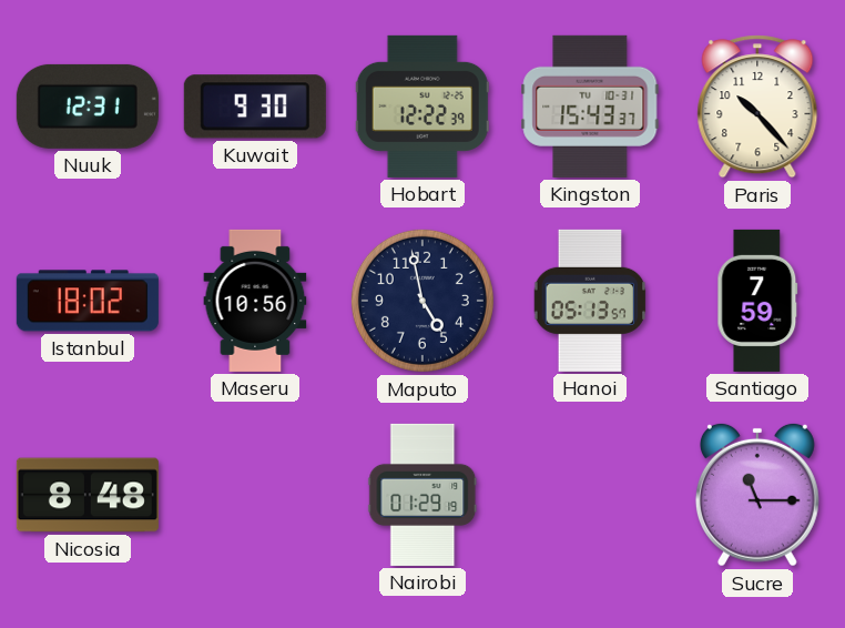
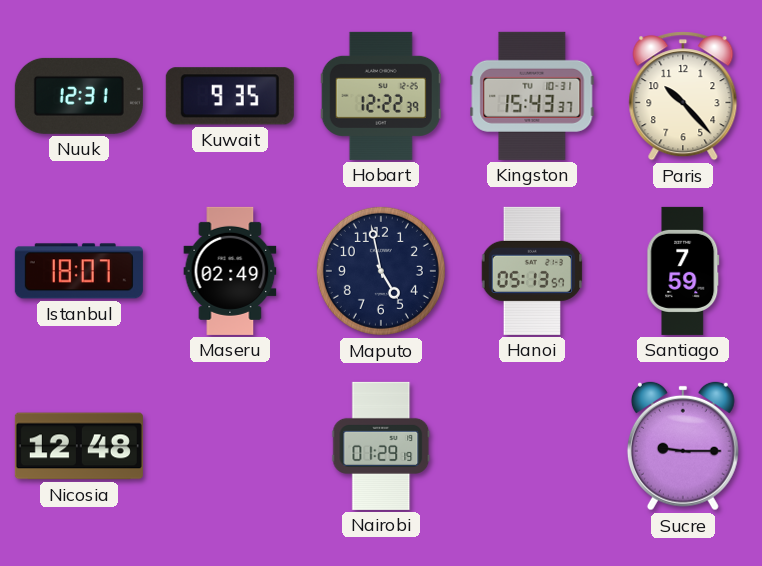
Kuwait: 9:30 -> 9:35
Istanbul: 18:02 -> 18:07
Maseru: 10:56 -> 02:49
Nicosia: 8:48 -> 12:48
Sucre: 11:15 -> 9:15
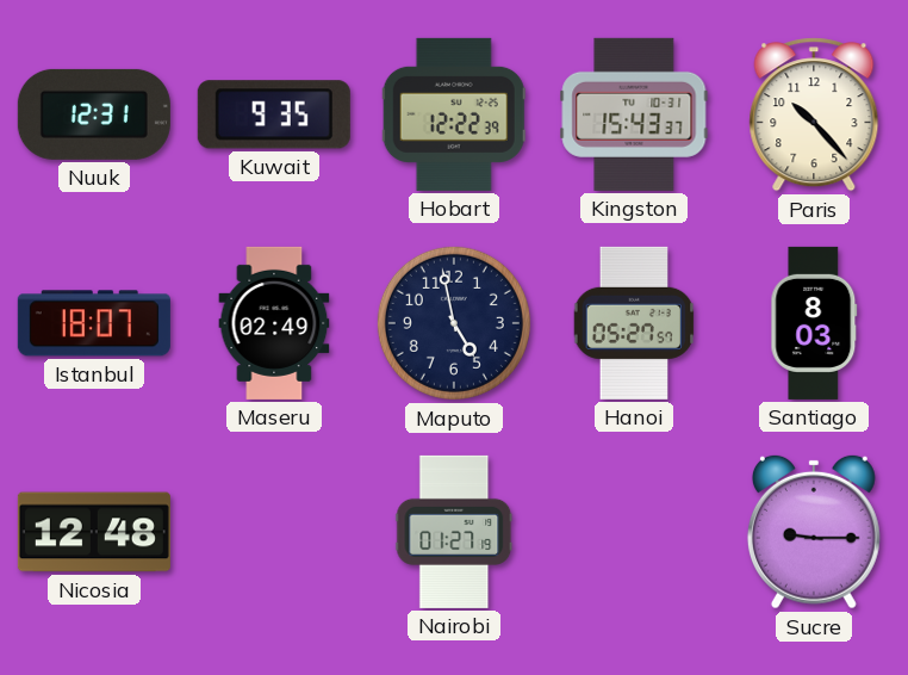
Hanoi: 05:13 -> 05:27
Santiago: 7:59 -> 8:03
Nairobi: 01:29 -> 01:27
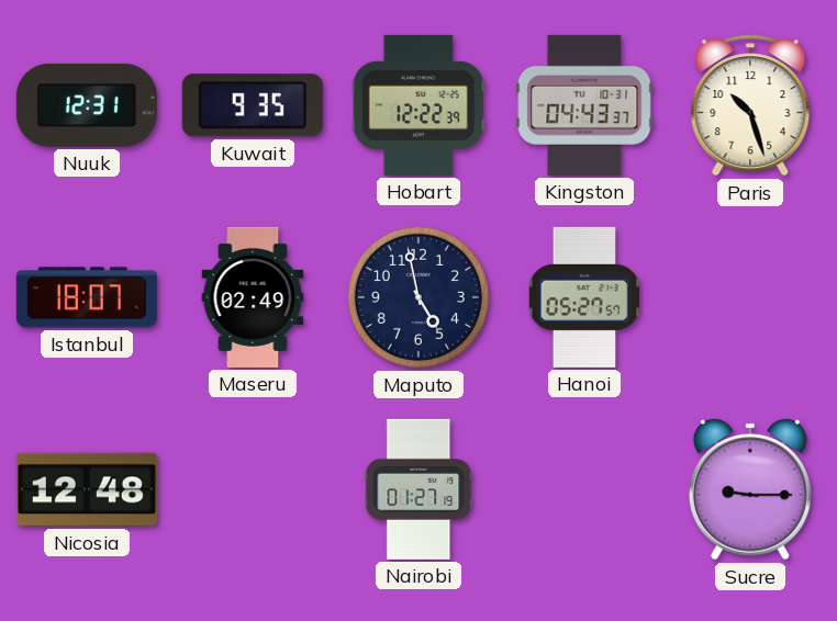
Kingston: 15:43 -> 04:43
Paris: 10:23 -> 10:27
Santiago: 8:03 -> none
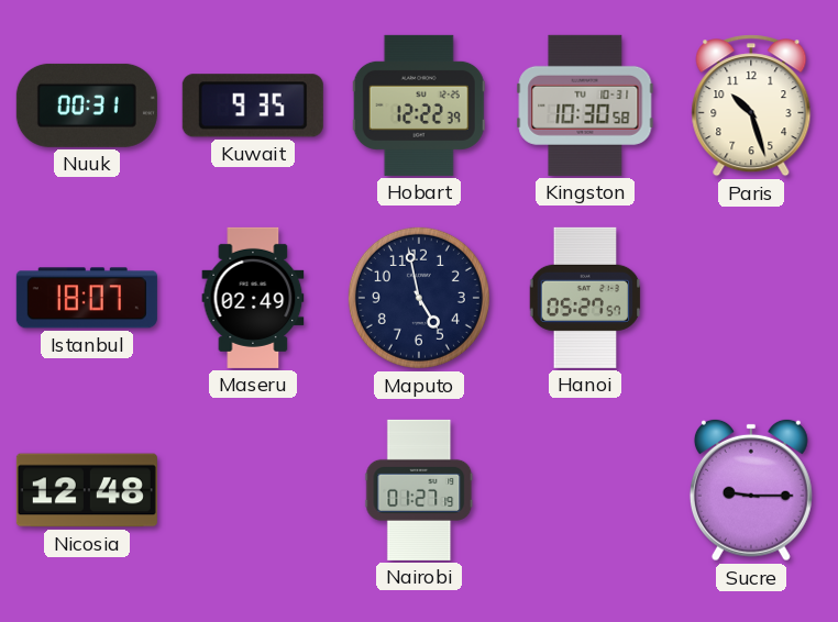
Nuuk: 12:31 -> 00:31
Kingston: 04:43 -> 10:30
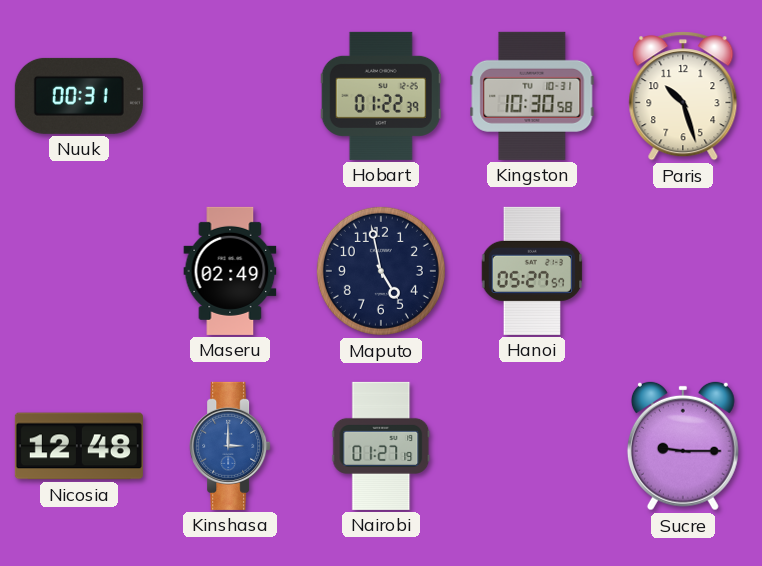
Kuwait: 9:35 -> none
Hobart: 12:22 -> 01:22
Istanbul: 18:07 -> none
Kinshasa: none -> 3:00
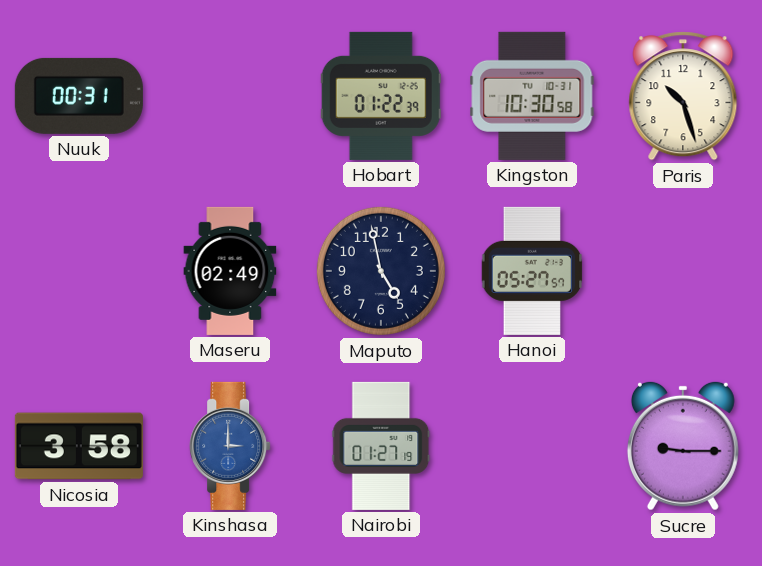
Nicosia: 12:48 -> 3:58
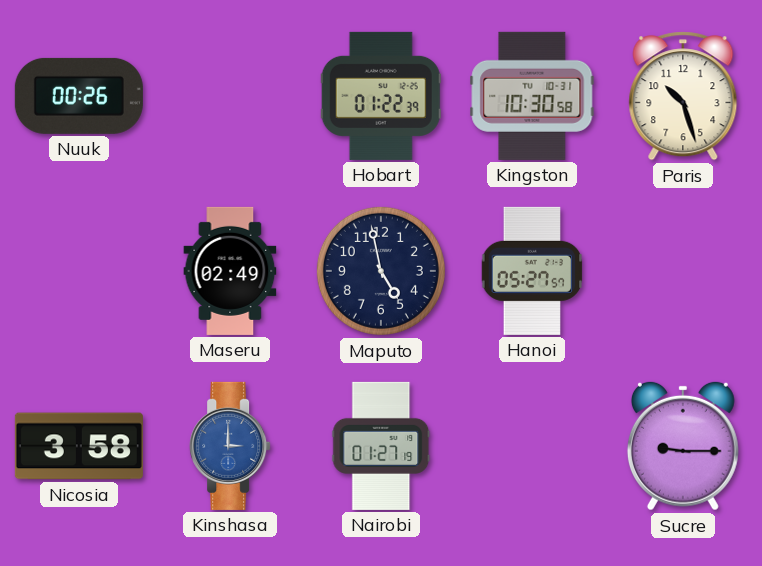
Nuuk: 00:31 -> 00:26
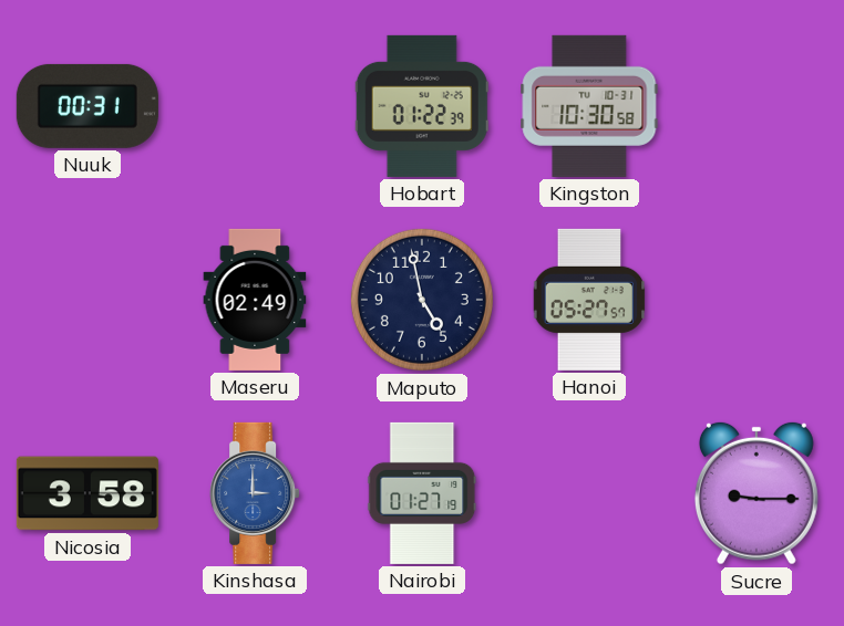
Nuuk: 00:26 -> 00:31
Paris: 10:27 -> none
